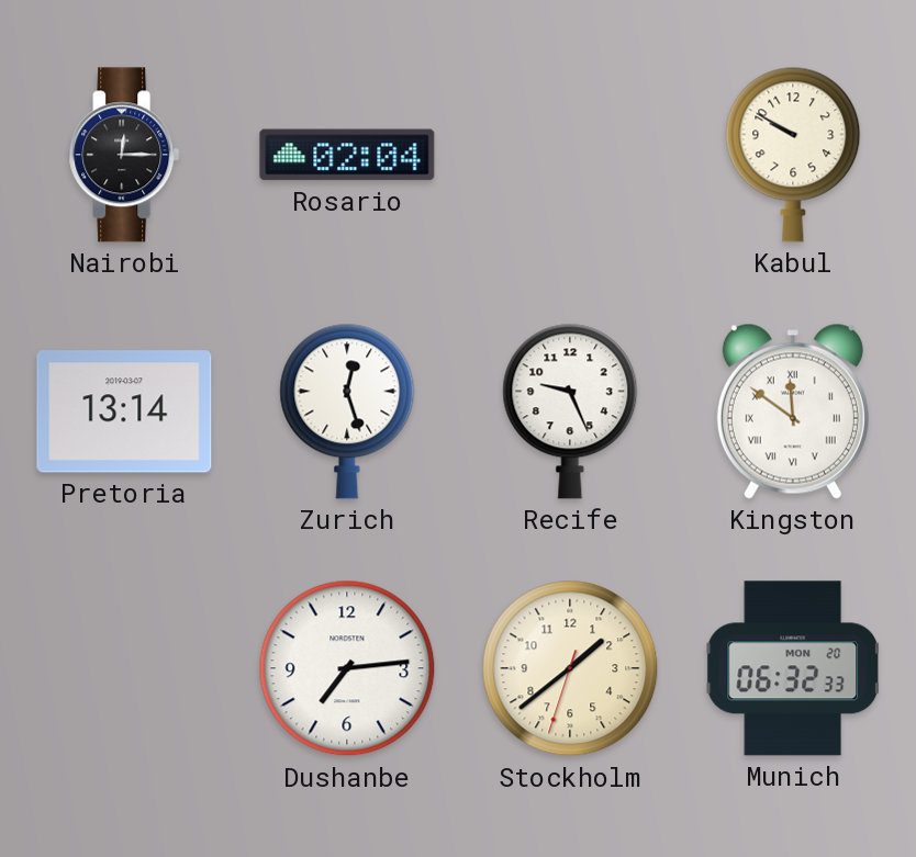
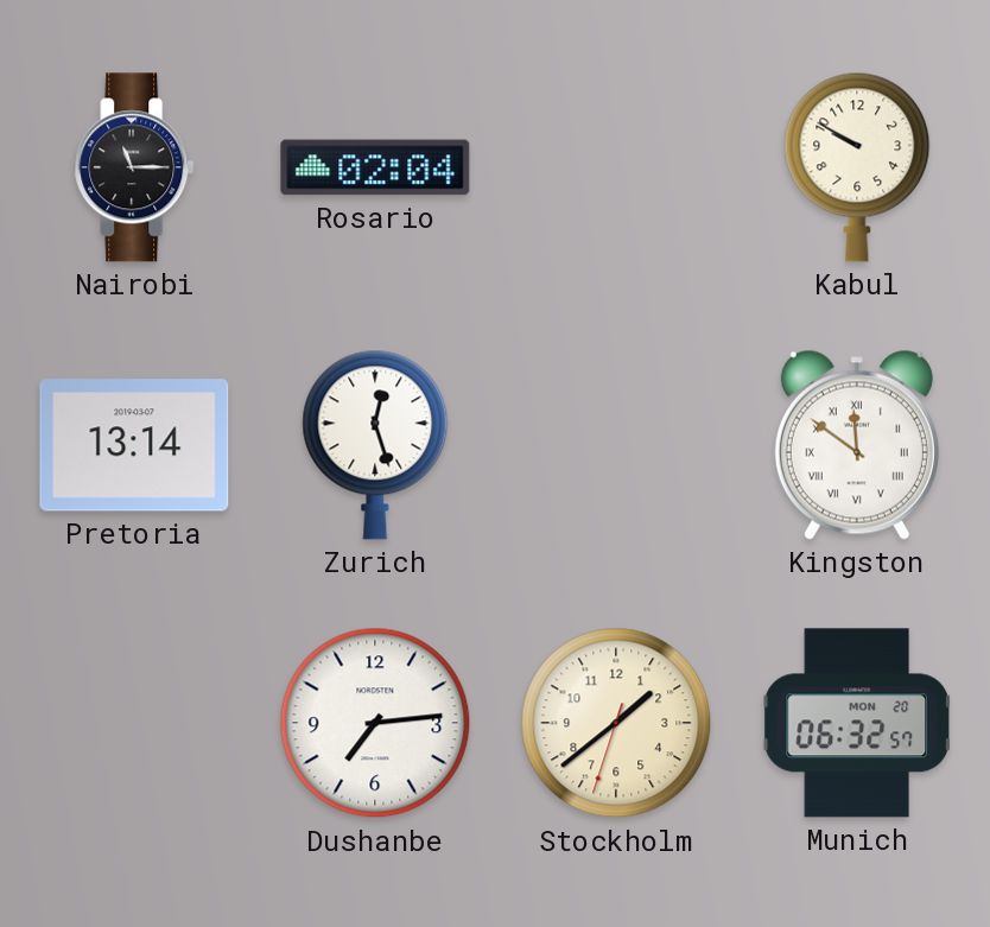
Nairobi: 12:15 -> 11:15
Recife: 9:26 -> none
Munich: 06:32:33 -> 06:32:57
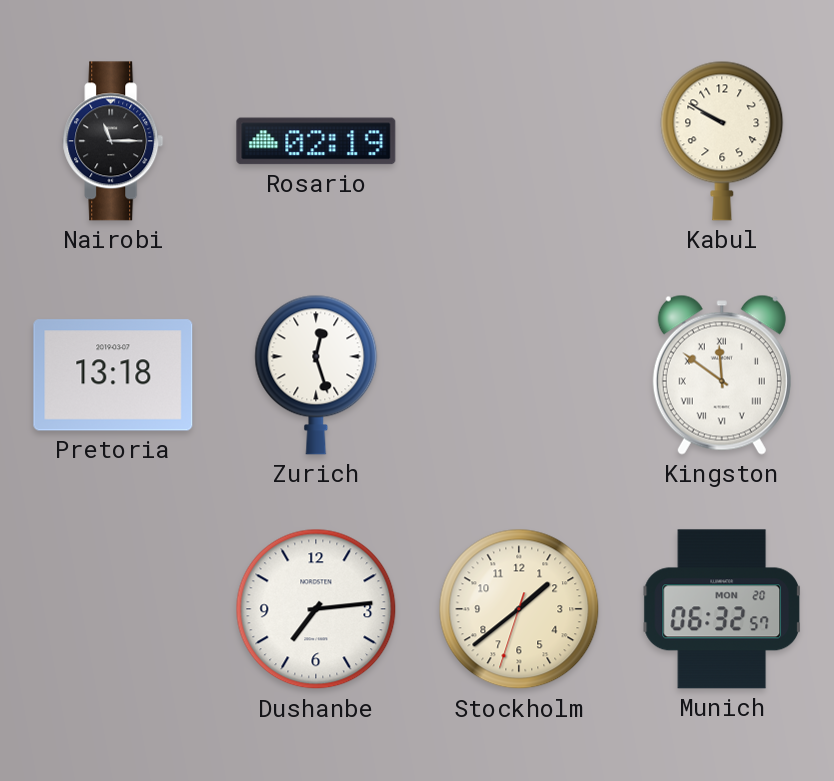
Rosario: 02:04 -> 02:19
Pretoria: 13:14 -> 13:18
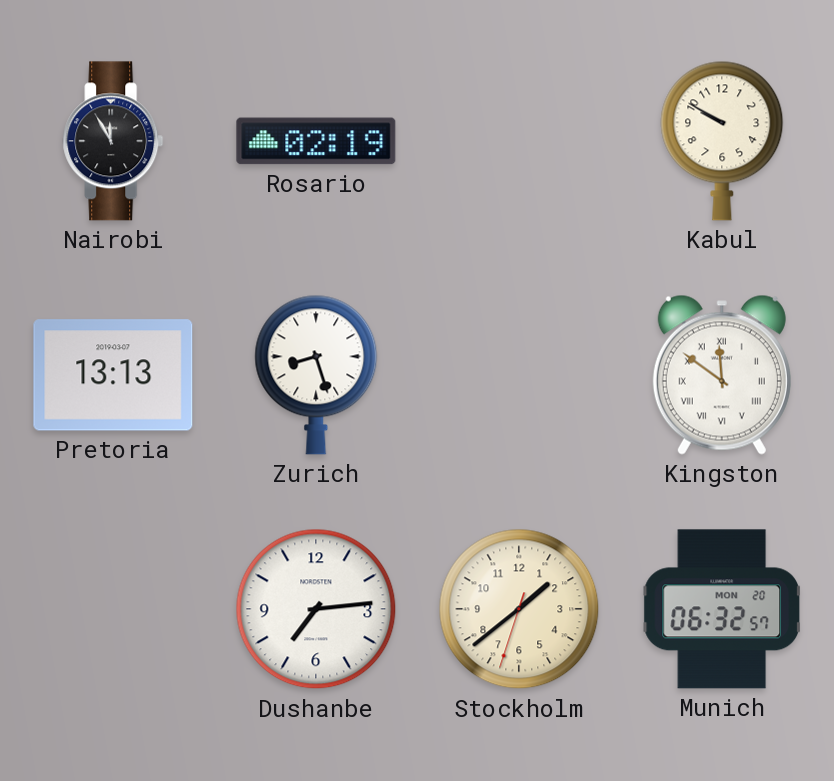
Nairobi: 11:15 -> 11:55
Pretoria: 13:18 -> 13:13
Zurich: 12:27 -> 8:27
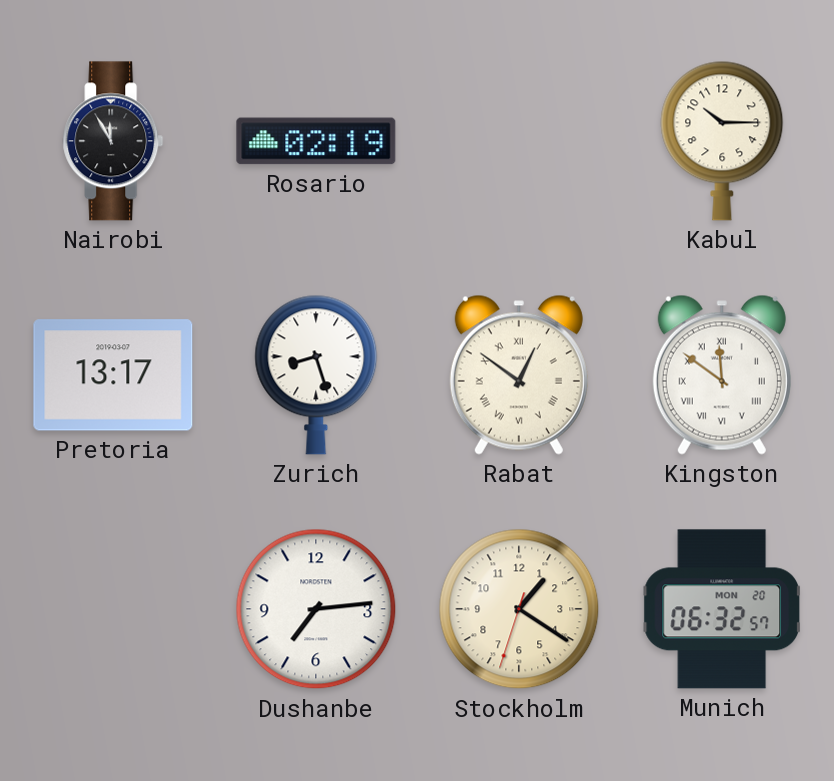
Kabul: 9:50 -> 10:15
Pretoria: 13:13 -> 13:17
Rabat: none -> 12:51
Stockholm: 1:38 -> 1:20
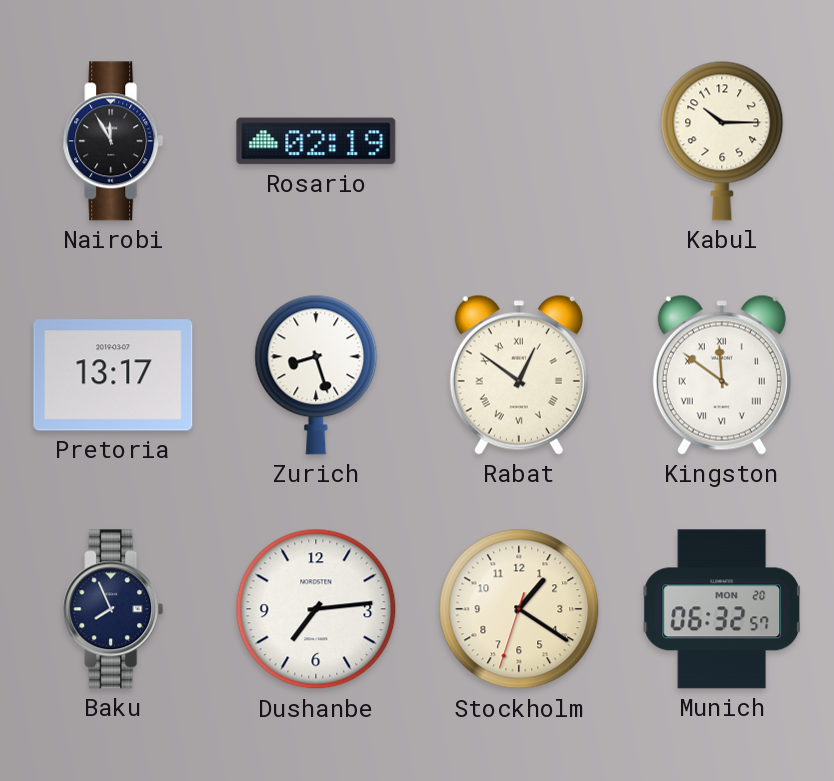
Baku: none -> 7:56
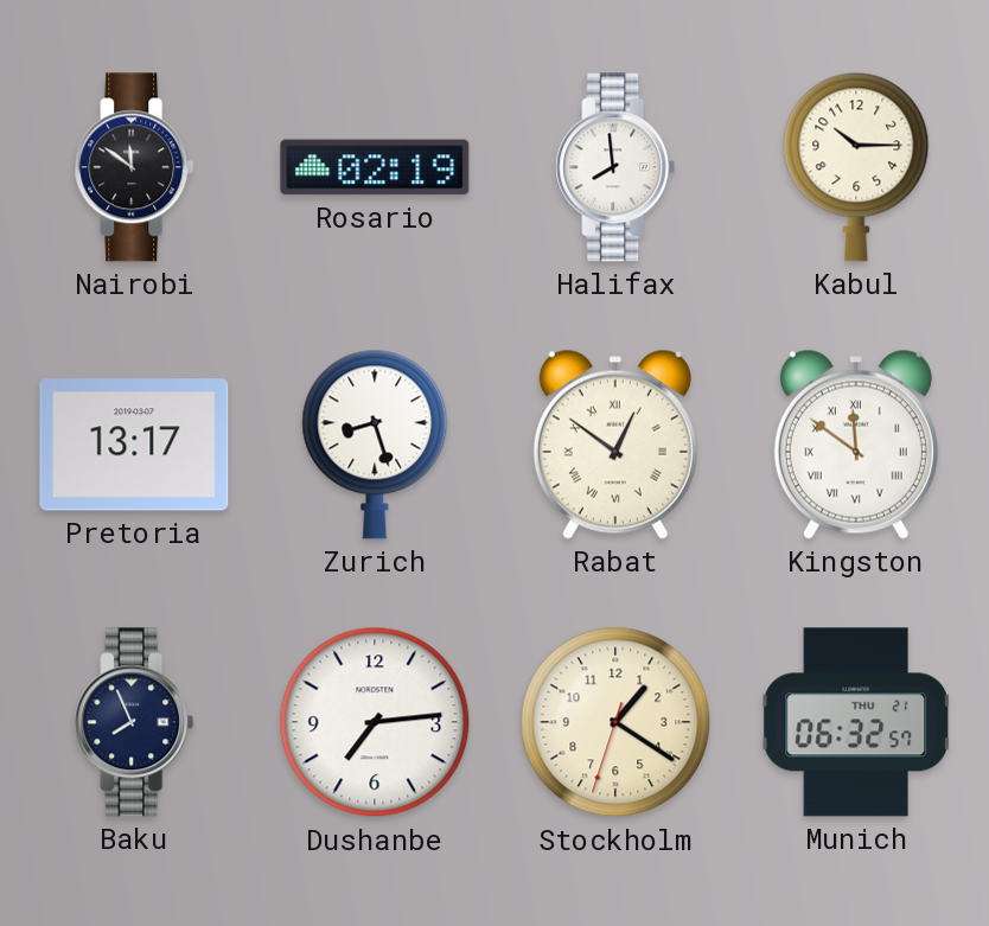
Nairobi: 11:55 -> 11:51
Halifax: none -> 7:59
Munich date: MON 20 -> THU 21
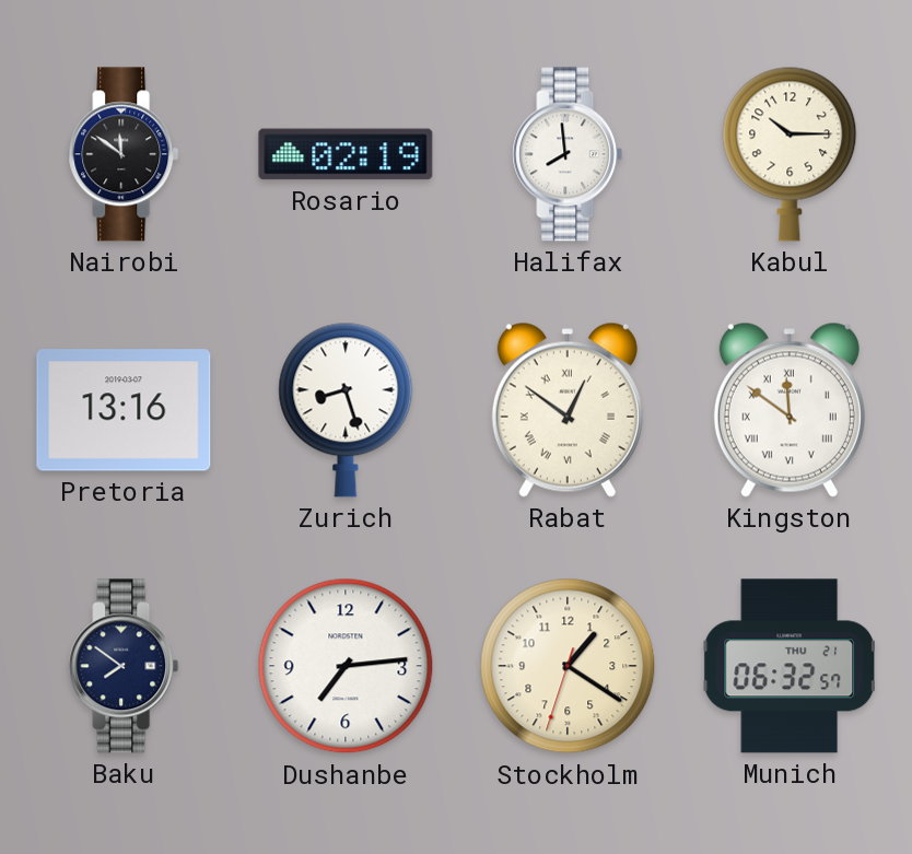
Pretoria: 13:17 -> 13:16
Baku: 7:56 -> 7:51
